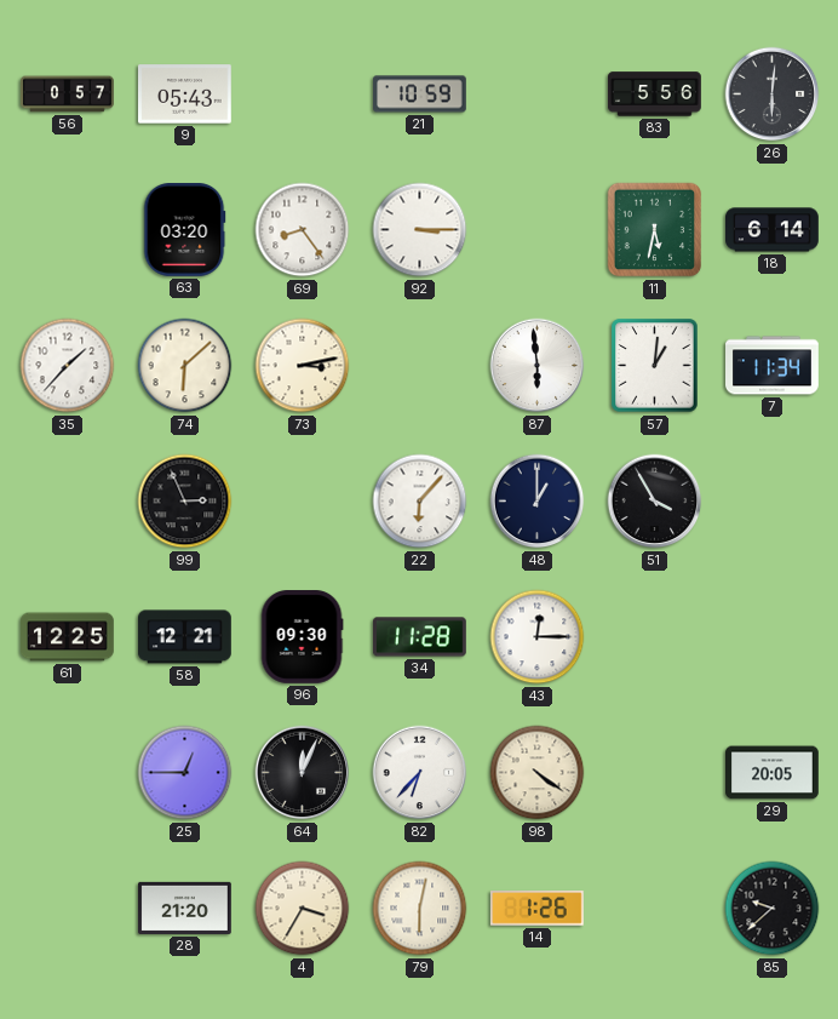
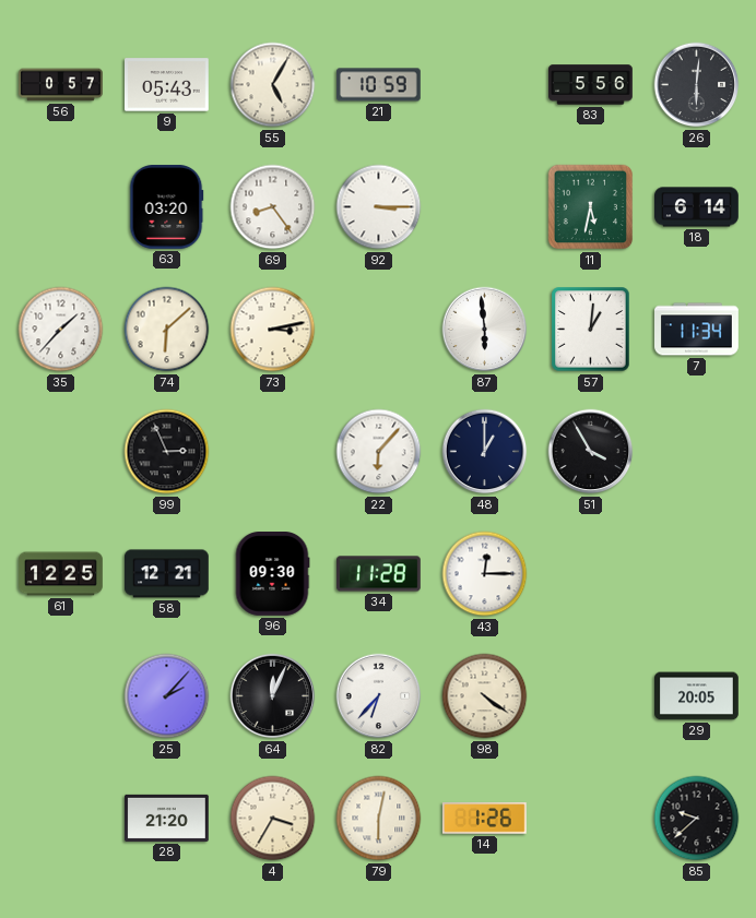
55: none -> 5:05
25: 12:45 -> 2:07
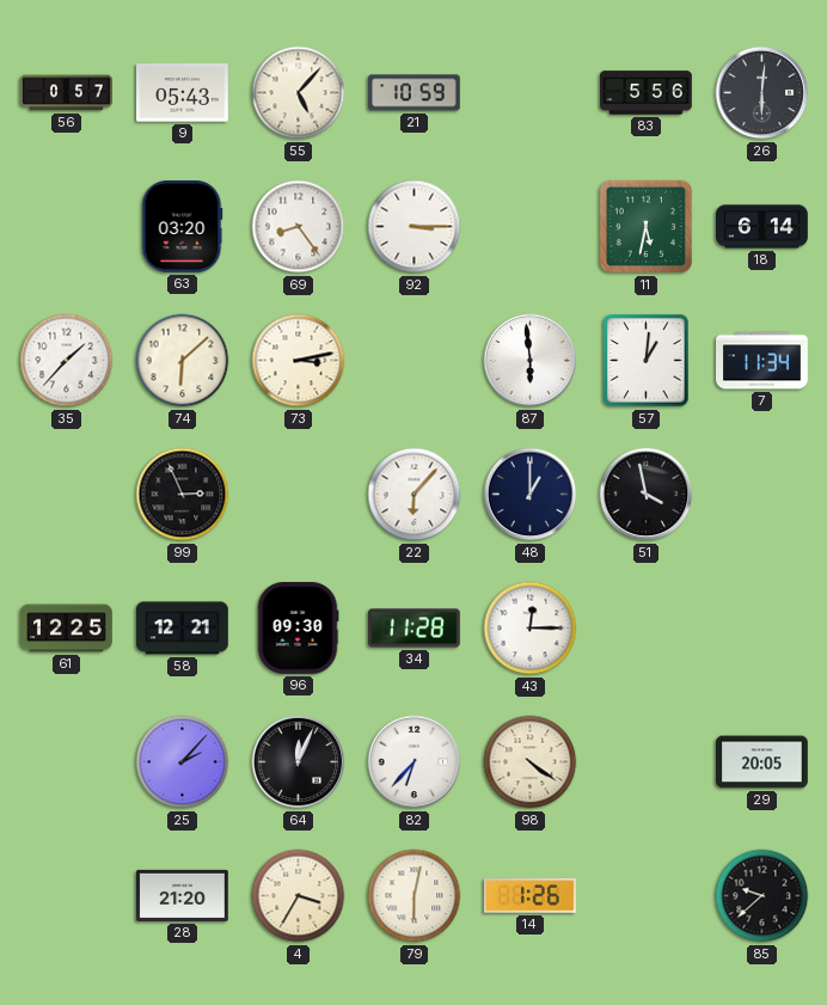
55: 5:05 -> 5:07
51: 3:55 -> 3:58
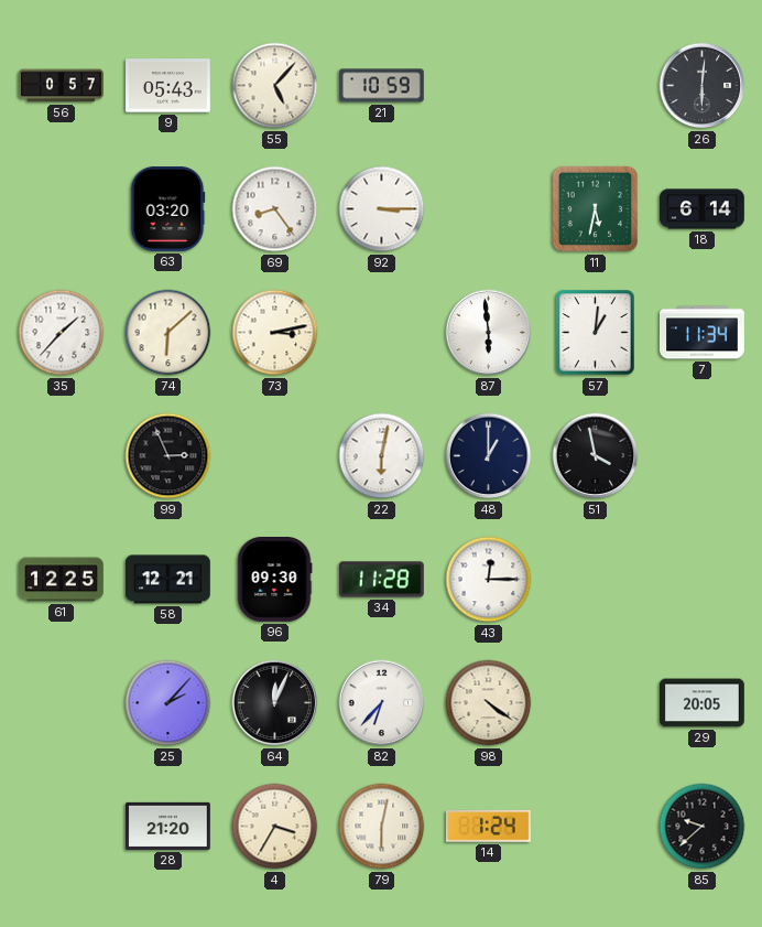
83: 5:56 -> none
22: 6:07 -> 6:02
14: 1:26 -> 1:24
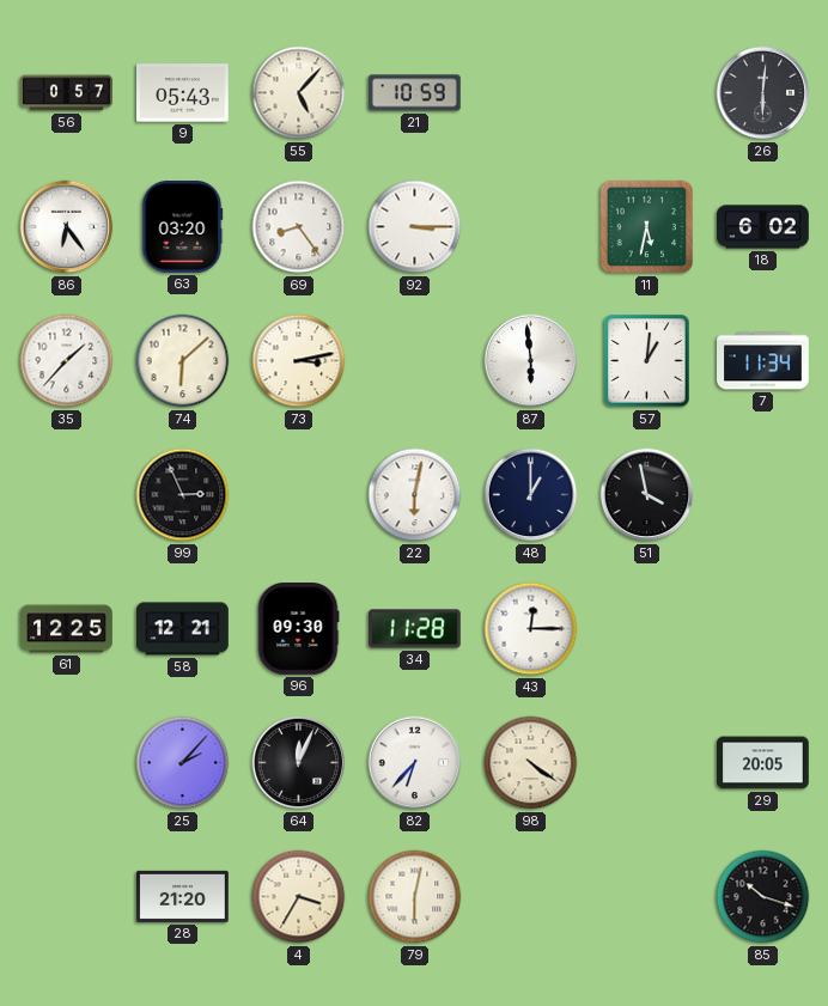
86: none -> 6:24
18: 6:14 -> 6:02
14: 1:24 -> none
85: 9:38 -> 10:18
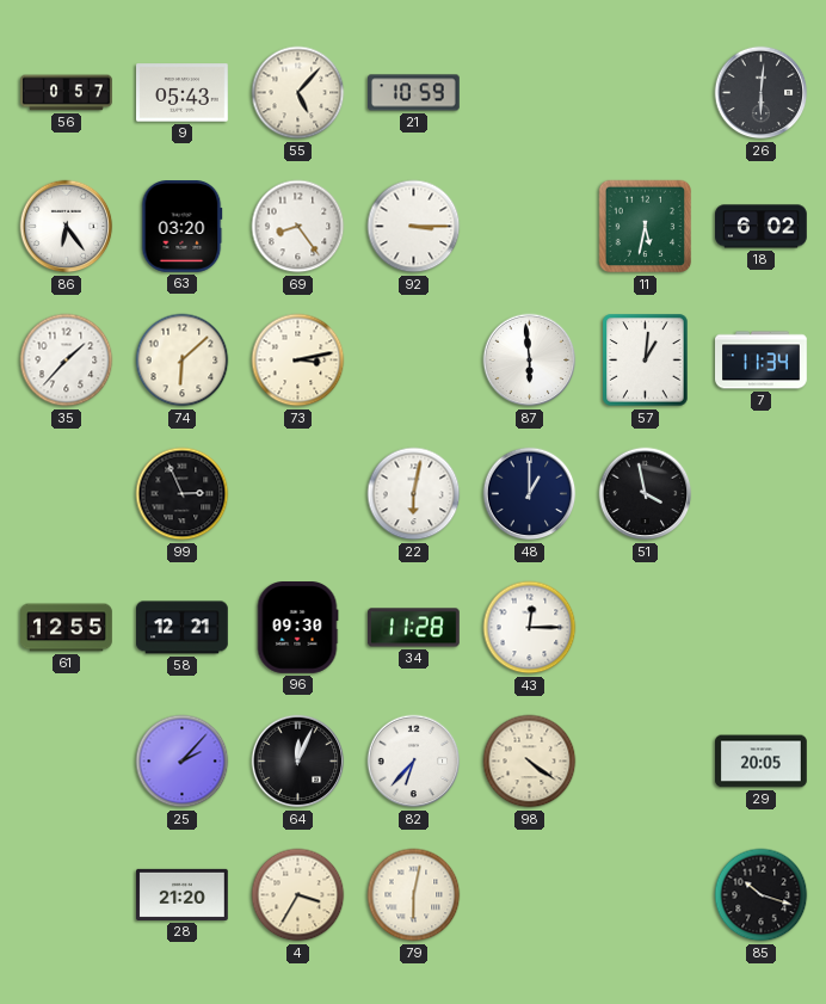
61: 12:25 -> 12:55
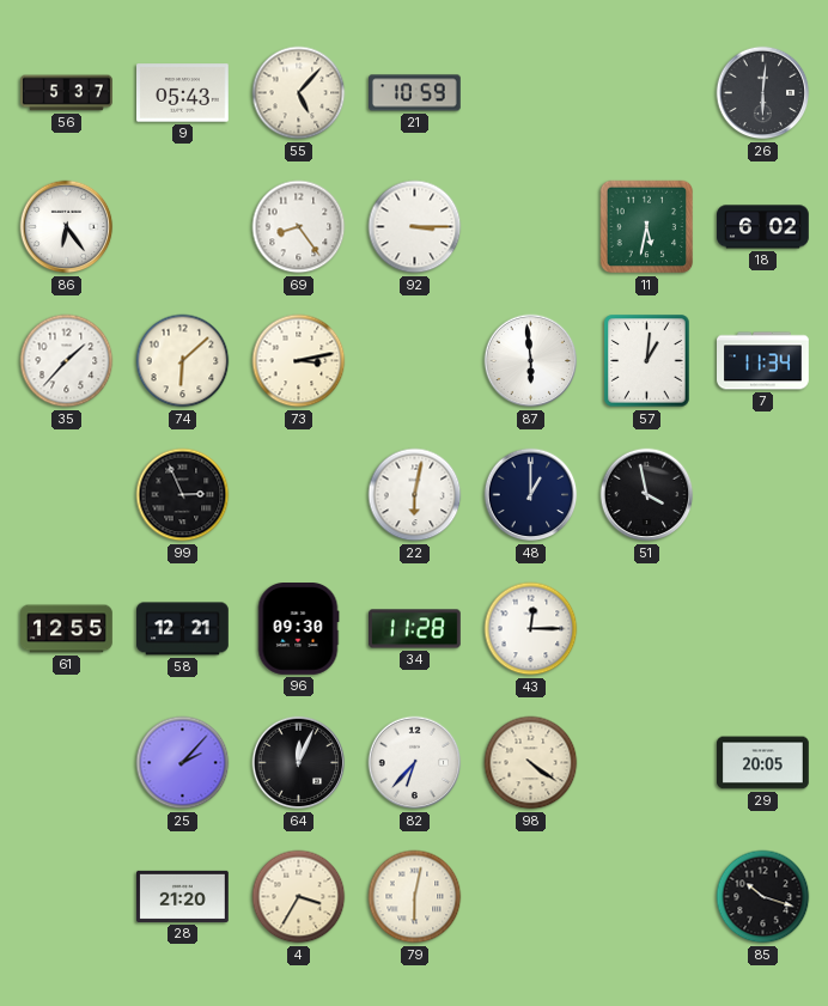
56: 0:57 -> 5:37
63: 03:20 -> none
